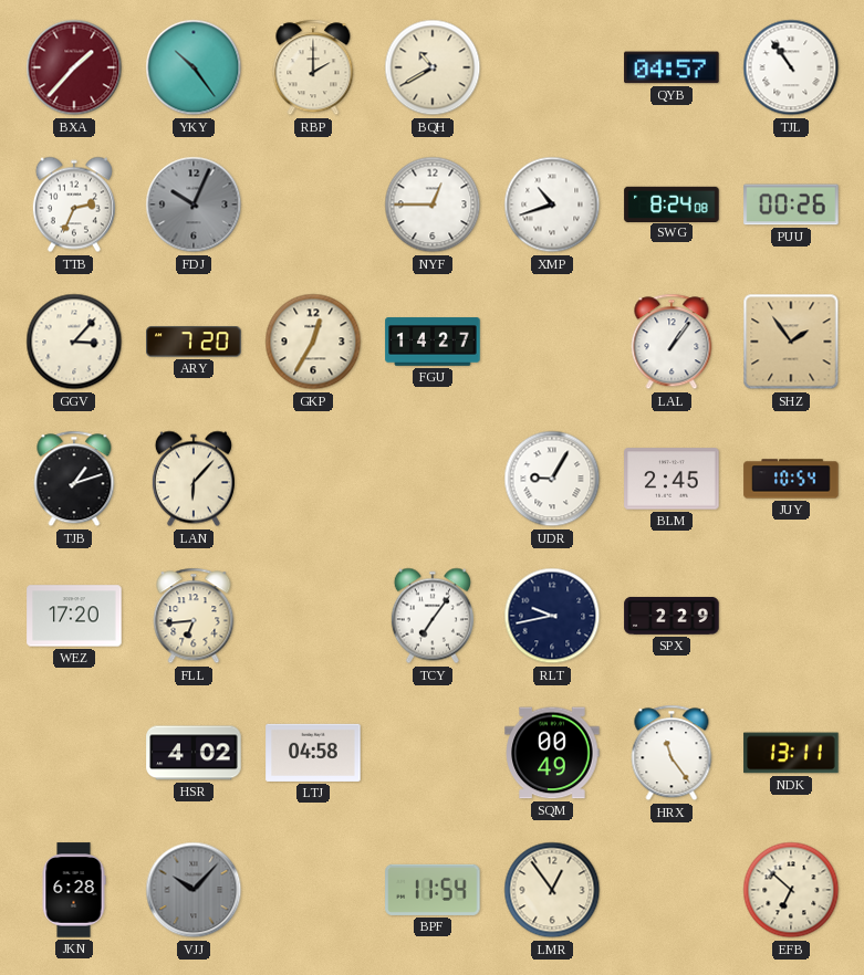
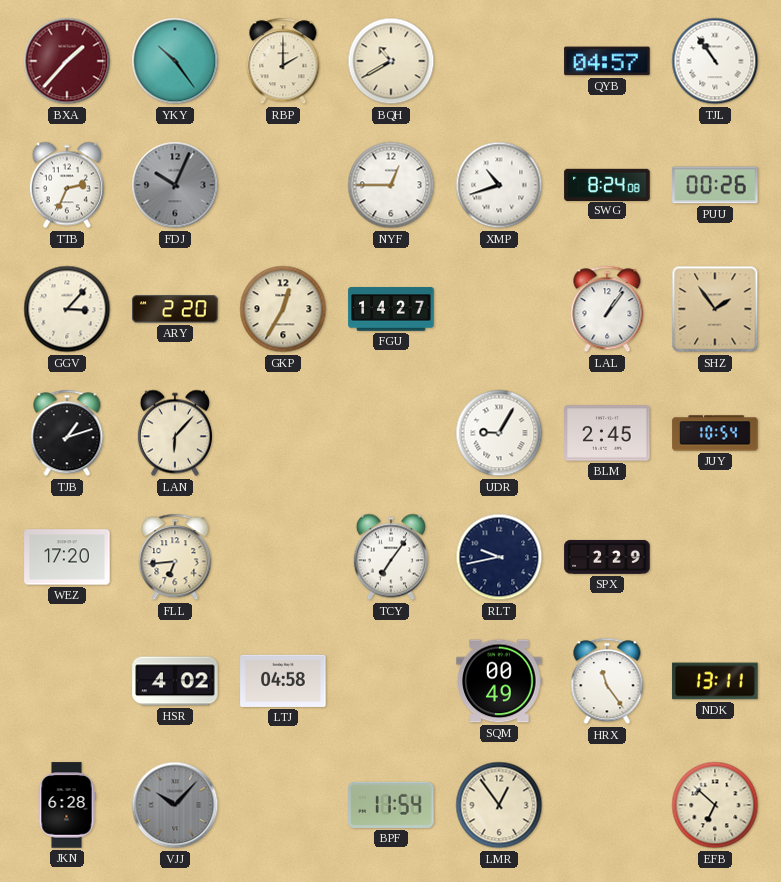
ARY: 7:20 -> 2:20
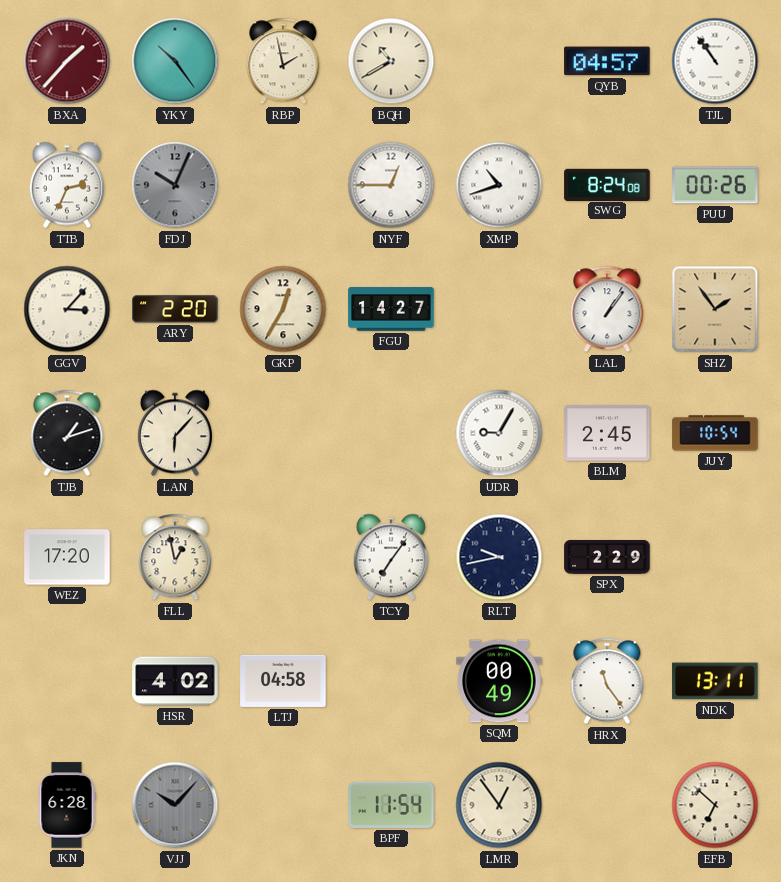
RBP: 2:00 -> 1:58
FLL: 6:44 -> 12:58
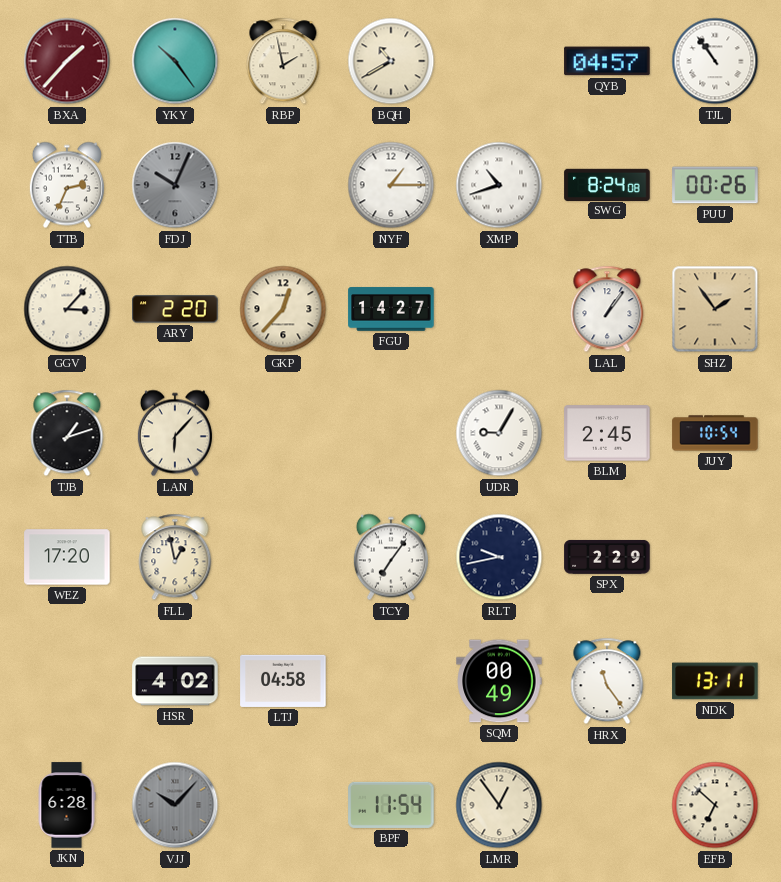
NYF: 12:45 -> 1:15
GKP: 12:35 -> 12:37
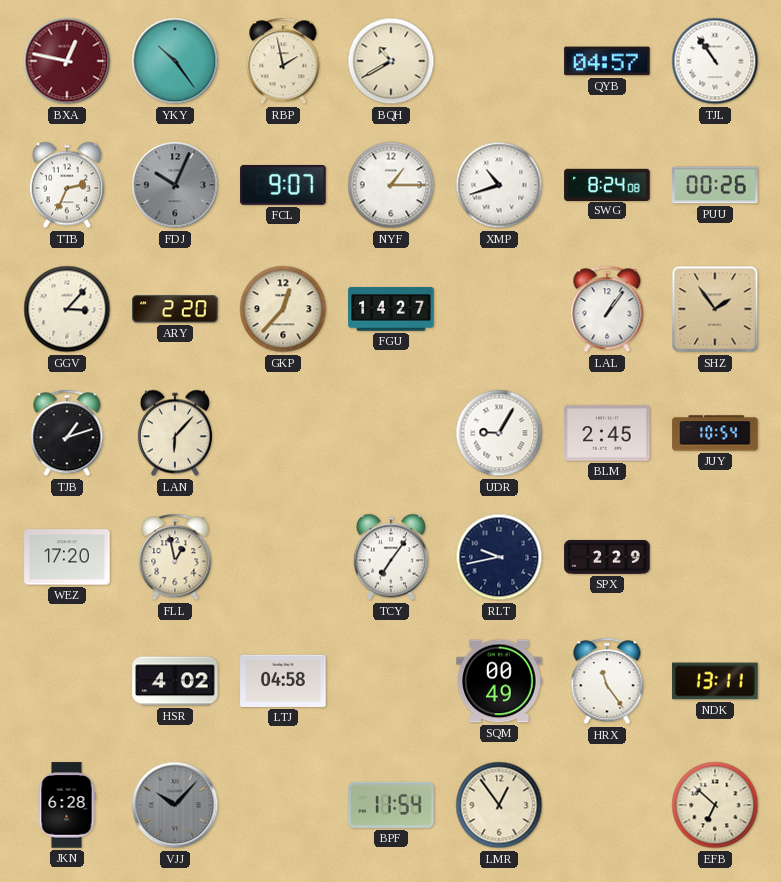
BXA: 1:37 -> 12:47
FCL: none -> 9:07
